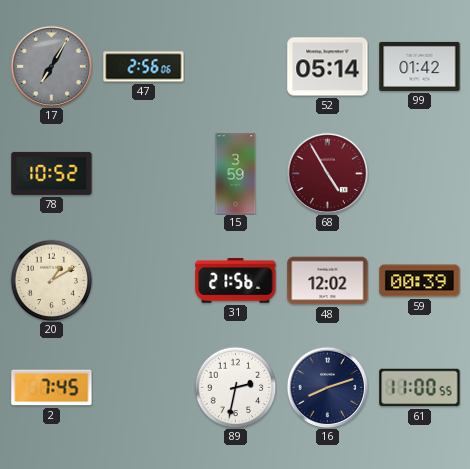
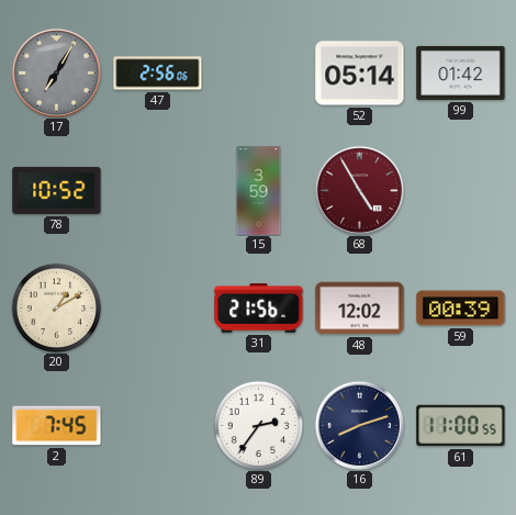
89: 2:32 -> 2:36
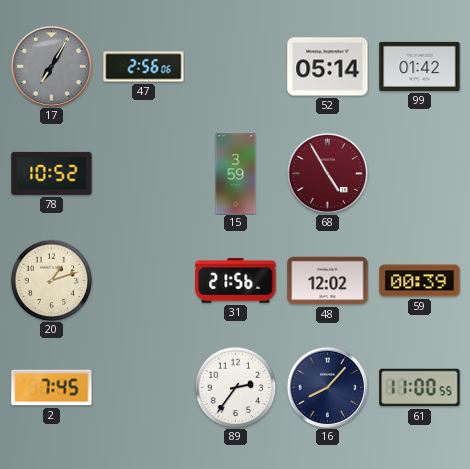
20: 1:10 -> 1:12
16: 8:12 -> 8:07
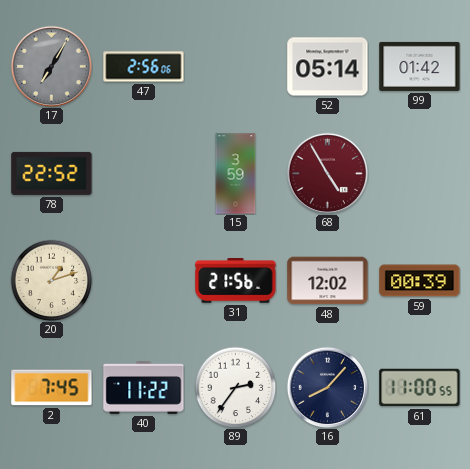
78: 10:52 -> 22:52
40: none -> 11:22
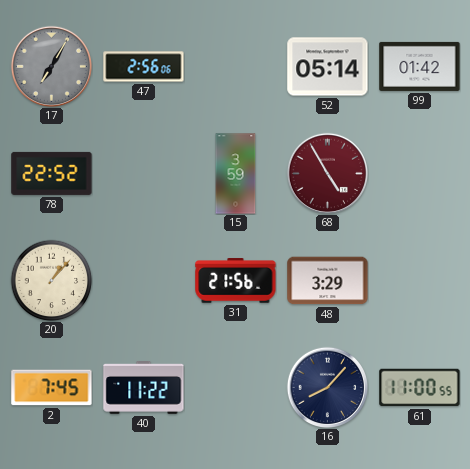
20: 1:12 -> 1:07
48: 12:02 -> 3:29
59: 00:39 -> none
89: 2:36 -> none
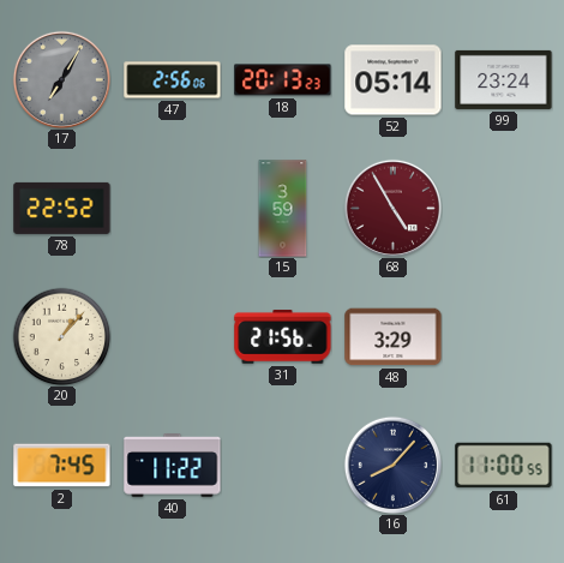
18: none -> 20:13
99: 01:42 -> 23:24
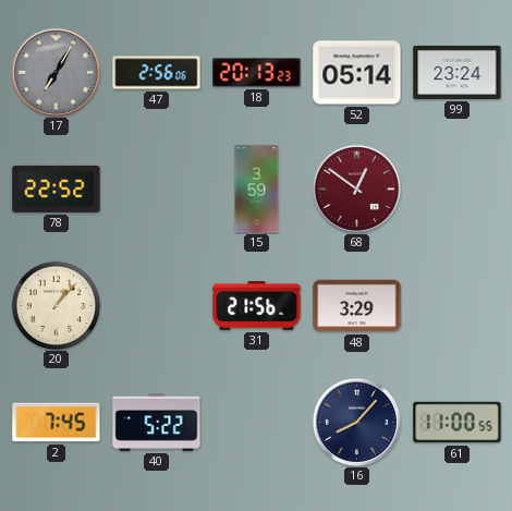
68: 4:55 -> 12:51
40: 11:22 -> 5:22
